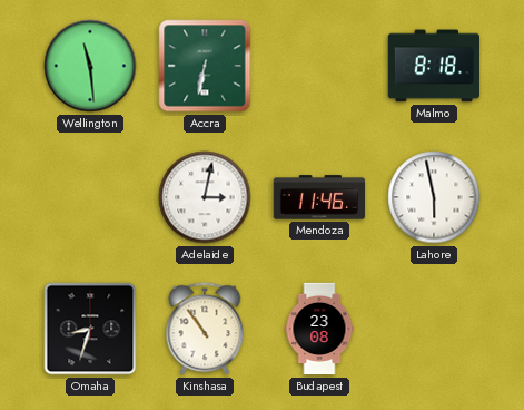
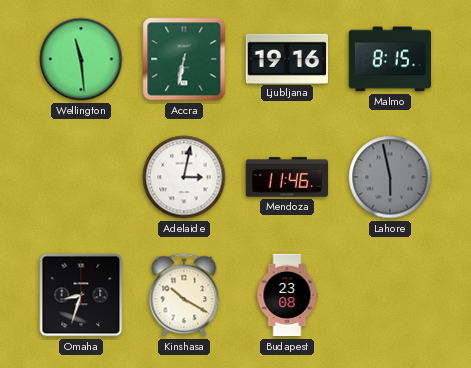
Ljubljana: none -> 19:16
Malmo: 8:18 -> 8:15
Lahore dial: white -> grey
Kinshasa: 10:54 -> 10:20
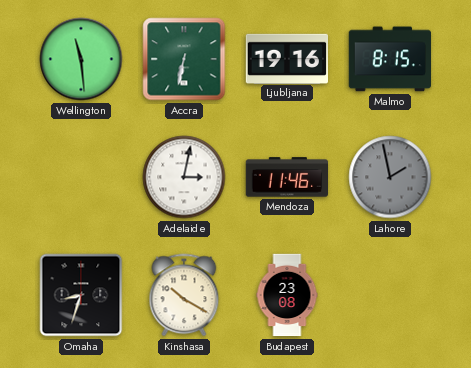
Lahore: 5:58 -> 1:58
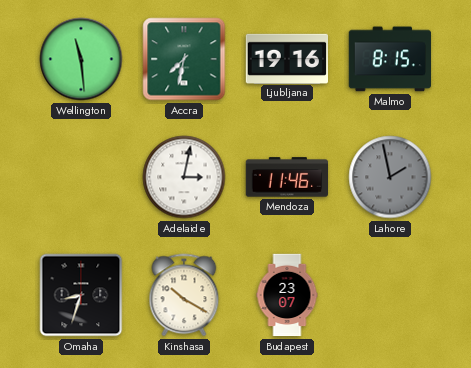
Accra: 6:32 -> 7:32
Budapest: 23:08 -> 23:07
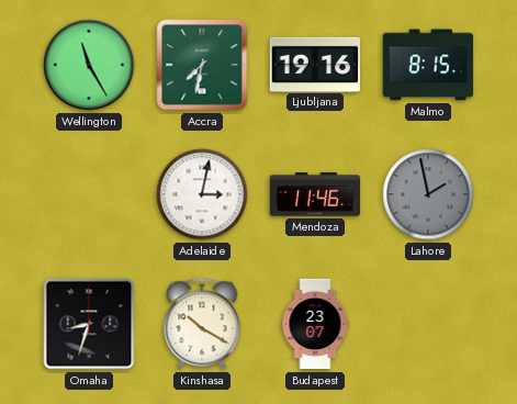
Wellington: 11:29 -> 11:25
